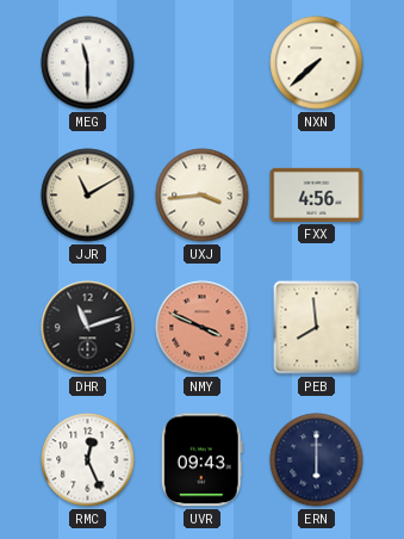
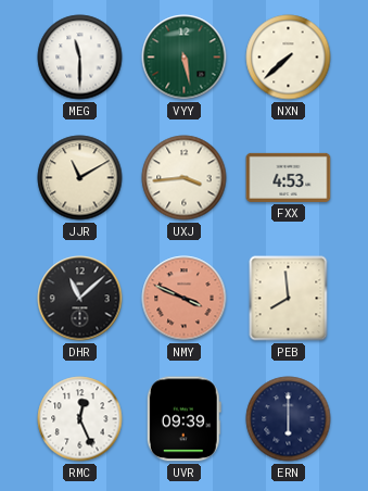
VYY: none -> 5:28
FXX: 4:56 -> 4:53
DHR: 11:12 -> 11:08
UVR: 09:43 -> 09:39
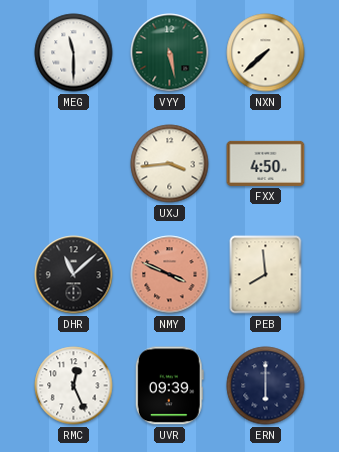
JJR: 11:10 -> none
FXX: 4:53 -> 4:50
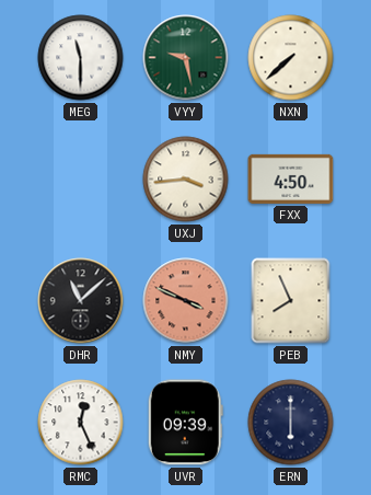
VYY: 5:28 -> 9:28
PEB: 7:59 -> 7:56
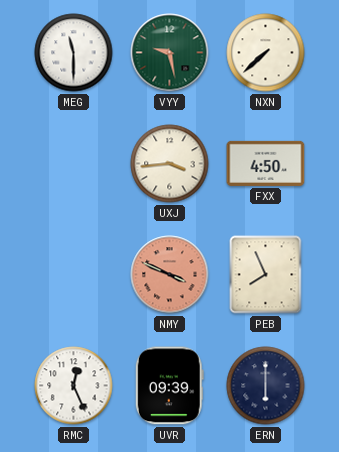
DHR: 11:08 -> none
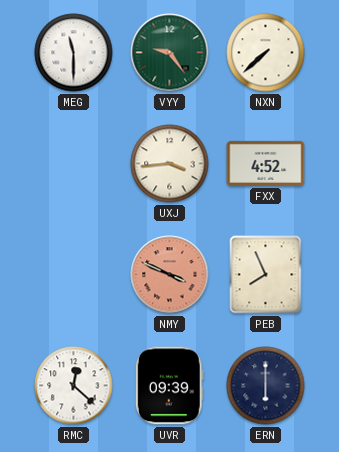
VYY: 9:28 -> 9:24
FXX: 4:50 -> 4:52
RMC: 12:26 -> 12:22
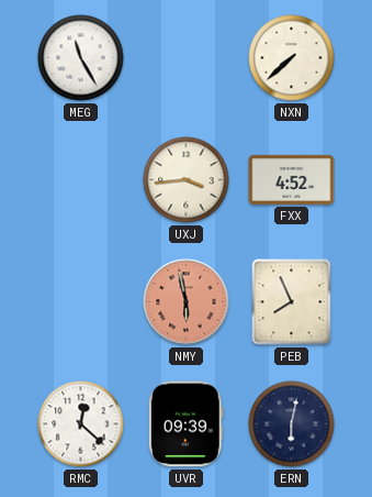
MEG: 11:30 -> 11:25
VYY: 9:24 -> none
NMY: 3:49 -> 5:58
ERN: 6:00 -> 6:02
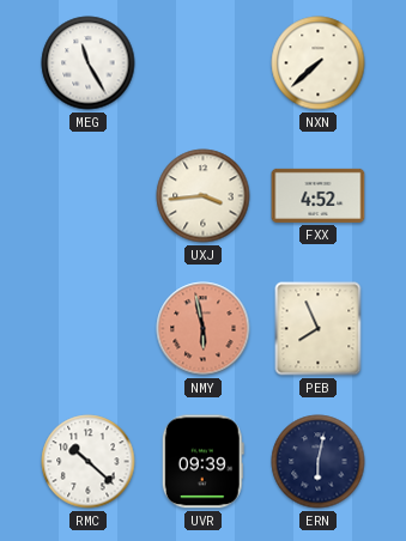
RMC: 12:22 -> 10:22
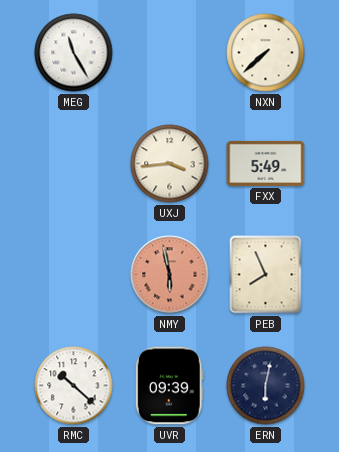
FXX: 4:52 -> 5:49
